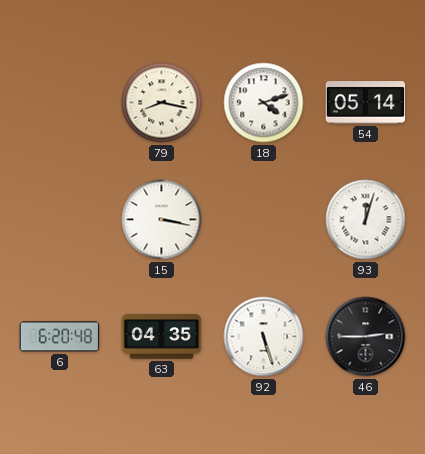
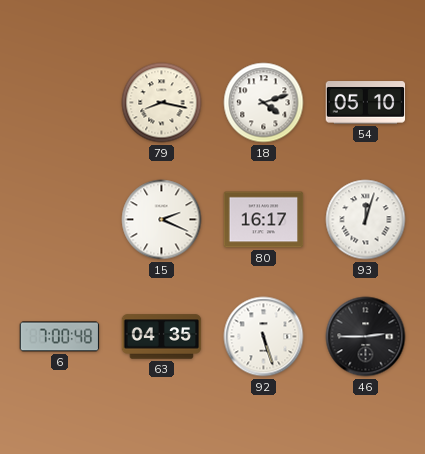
54: 05:14 -> 05:10
15: 3:17 -> 2:19
80: none -> 16:17
6: 6:20 -> 7:00
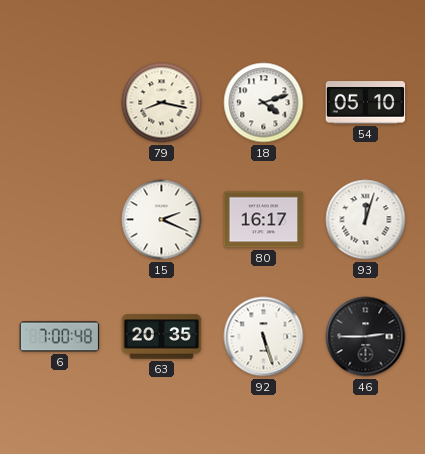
63: 04:35 -> 20:35
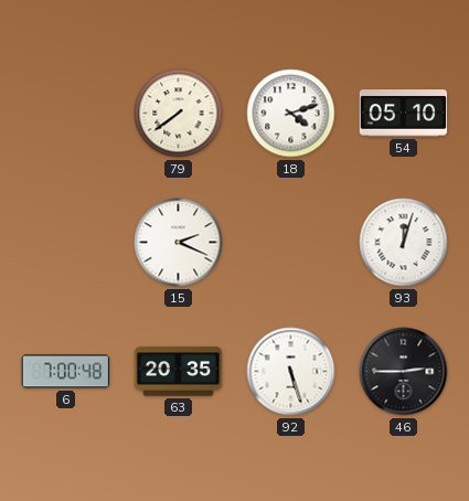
79: 8:17 -> 7:39
80: 16:17 -> none
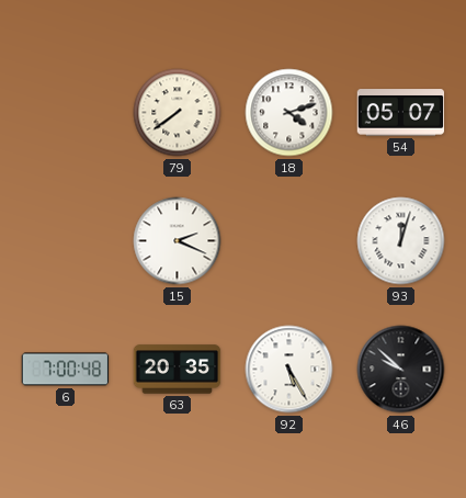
54: 05:10 -> 05:07
92: 5:27 -> 5:25
46: 2:45 -> 9:52
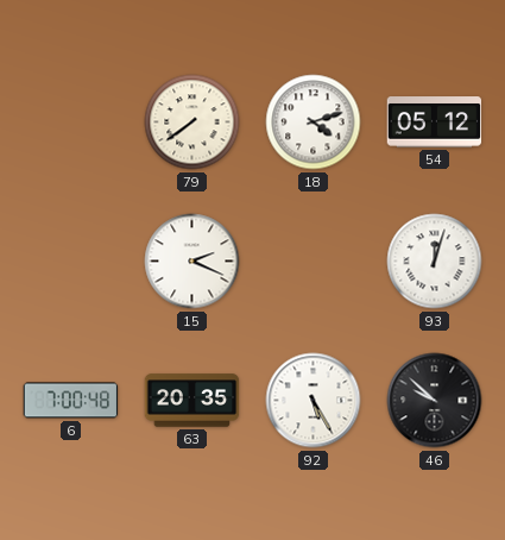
54: 05:07 -> 05:12
